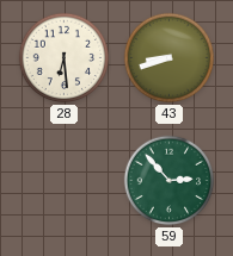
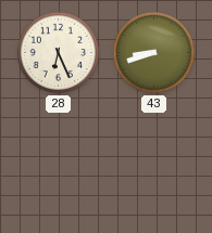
28: 6:29 -> 6:26
59: 2:53 -> none
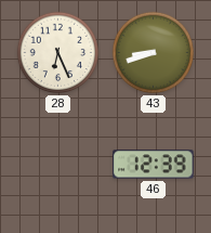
46: none -> 12:39
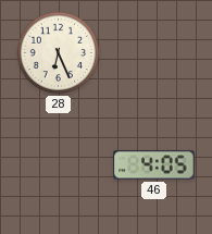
43: 8:42 -> none
46: 12:39 -> 4:05
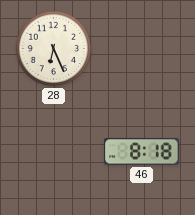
46: 4:05 -> 8:18
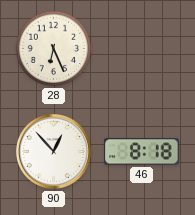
90: none -> 12:53
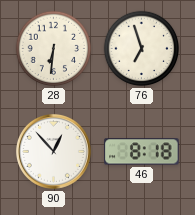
28: 6:26 -> 6:31
76: none -> 6:57
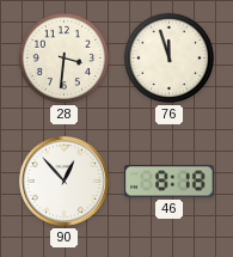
28: 6:31 -> 3:31
76: 6:57 -> 11:57
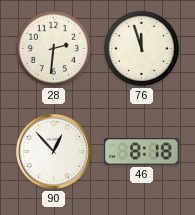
28: 3:31 -> 2:31
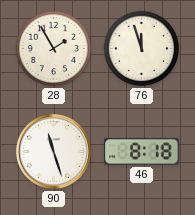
28: 2:31 -> 1:55
90: 12:53 -> 11:27
